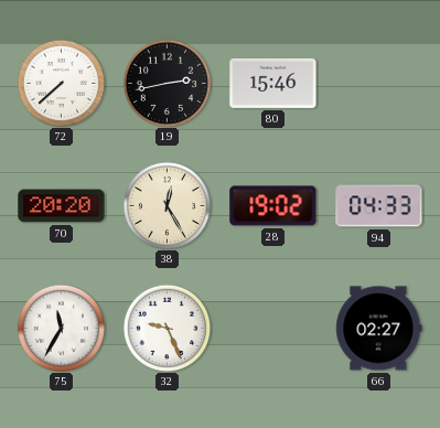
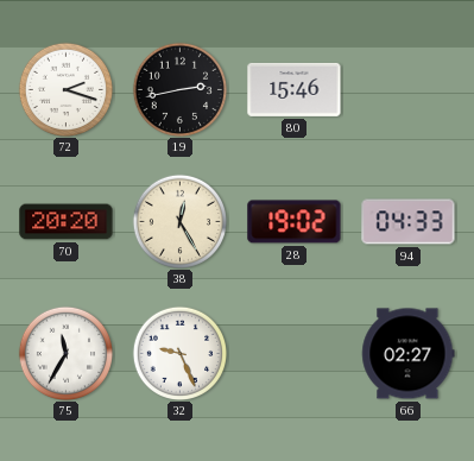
72: 7:38 -> 2:18
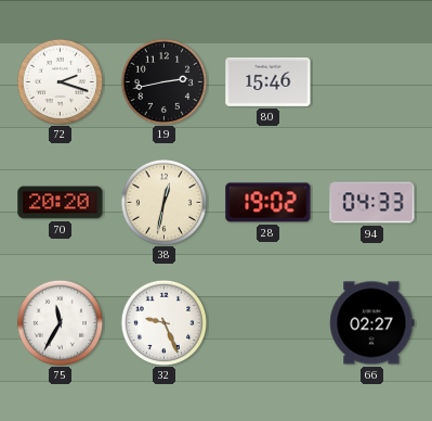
38: 12:25 -> 12:32
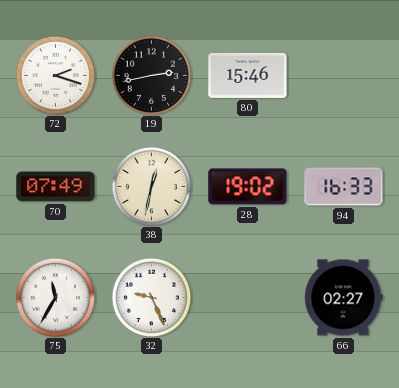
70: 20:20 -> 07:49
94: 04:33 -> 16:33
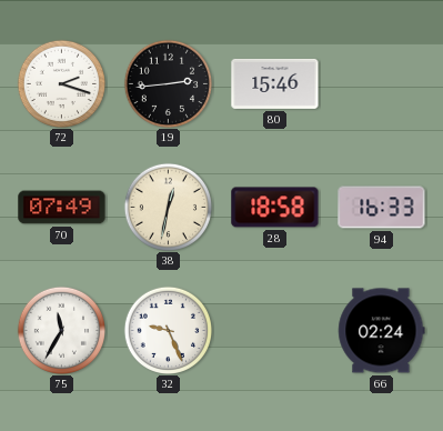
19: 2:43 -> 2:44
28: 19:02 -> 18:58
66: 02:27 -> 02:24
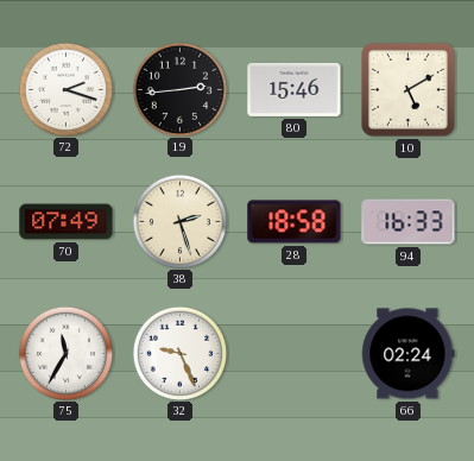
10: none -> 5:10
38: 12:32 -> 2:27
